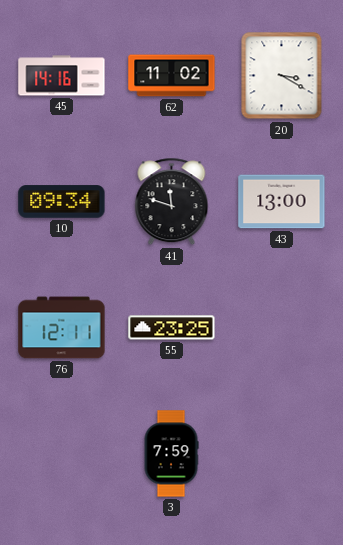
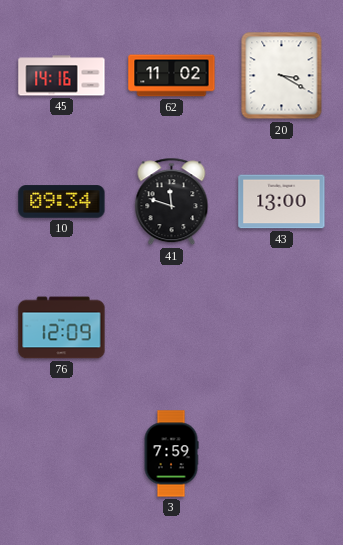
76: 12:11 -> 12:09
55: 23:25 -> none
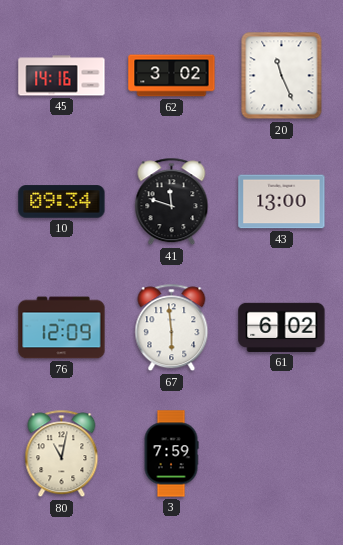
62: 11:02 -> 3:02
20: 3:20 -> 11:26
67: none -> 5:59
61: none -> 6:02
80: none -> 11:02
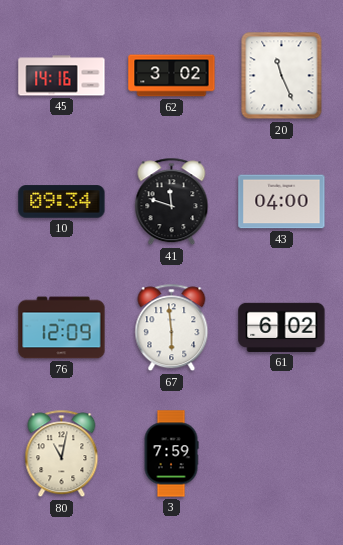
43: 13:00 -> 04:00
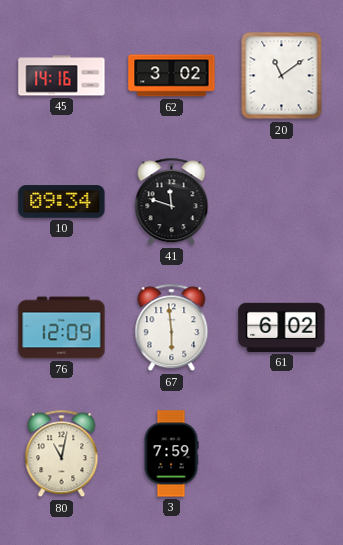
20: 11:26 -> 11:09
43: 04:00 -> none
